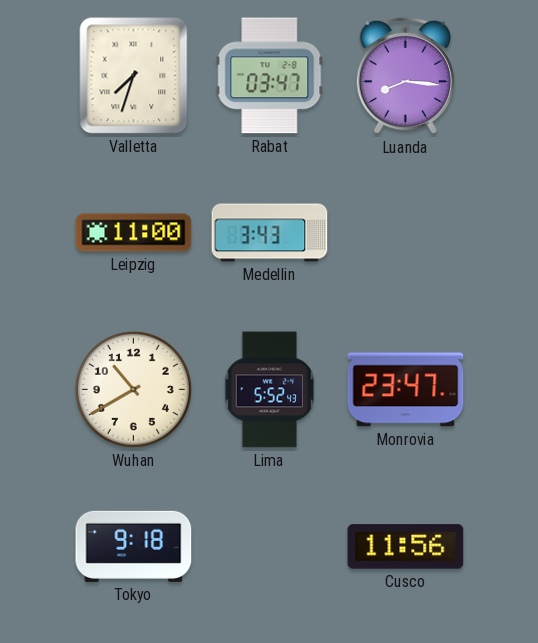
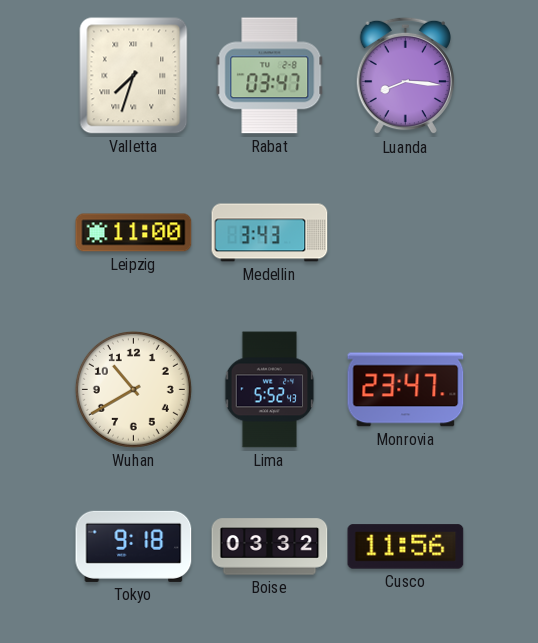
Boise: none -> 03:32
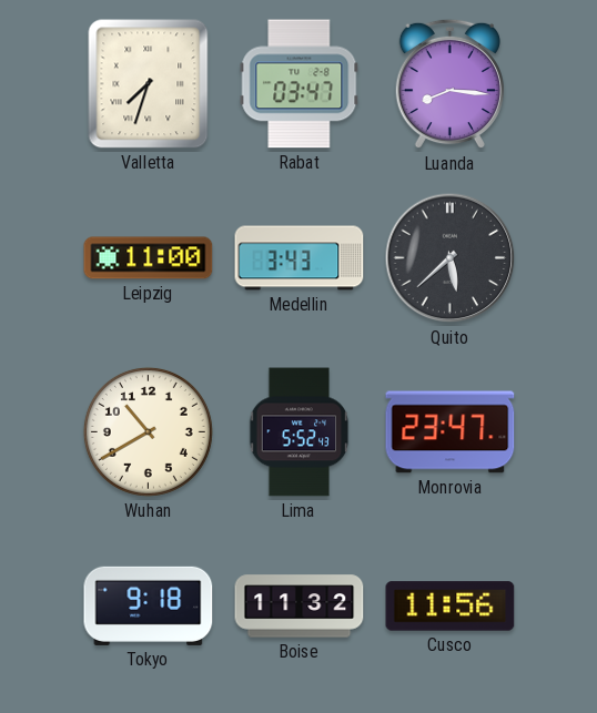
Quito: none -> 5:38
Boise: 03:32 -> 11:32
